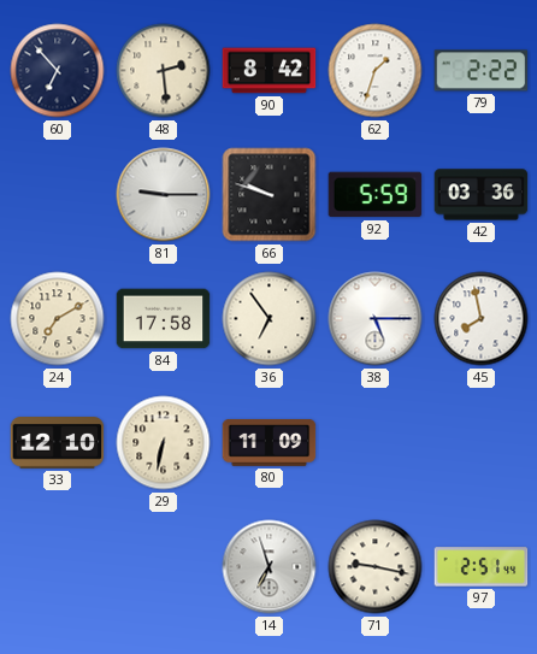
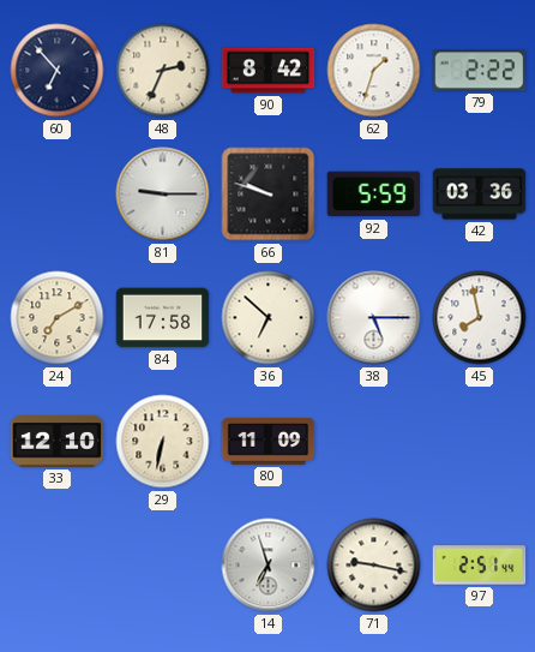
48: 2:29 -> 2:34
36: 6:54 -> 6:52
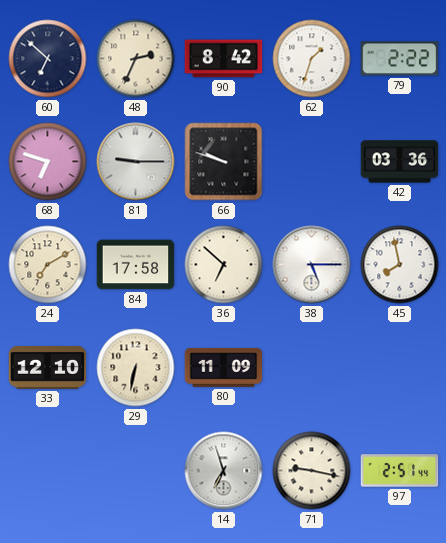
60: 6:53 -> 6:52
68: none -> 6:48
92: 5:59 -> none
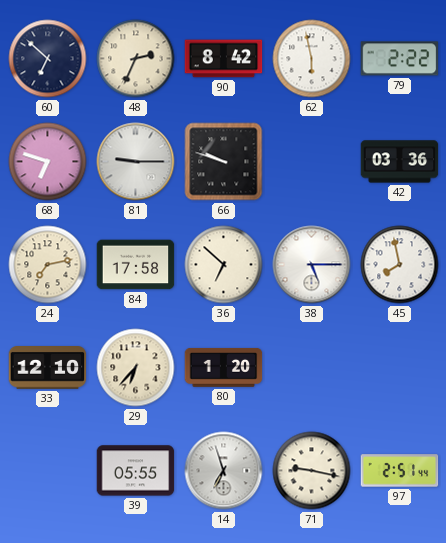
62: 1:33 -> 5:58
24: 7:10 -> 7:13
29: 6:32 -> 6:37
80: 11:09 -> 1:20
39: none -> 05:55
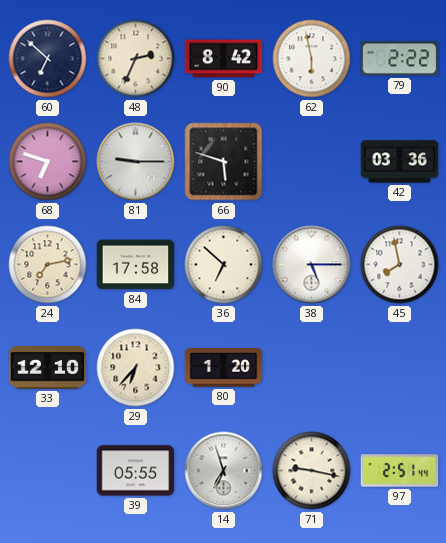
66: 9:48 -> 5:48
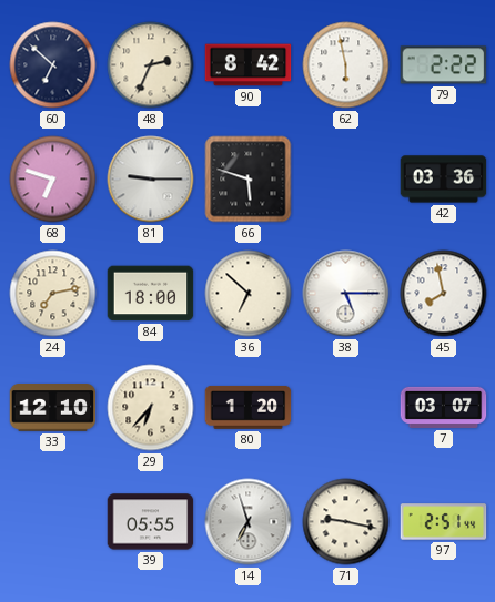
84: 17:58 -> 18:00
7: none -> 03:07
